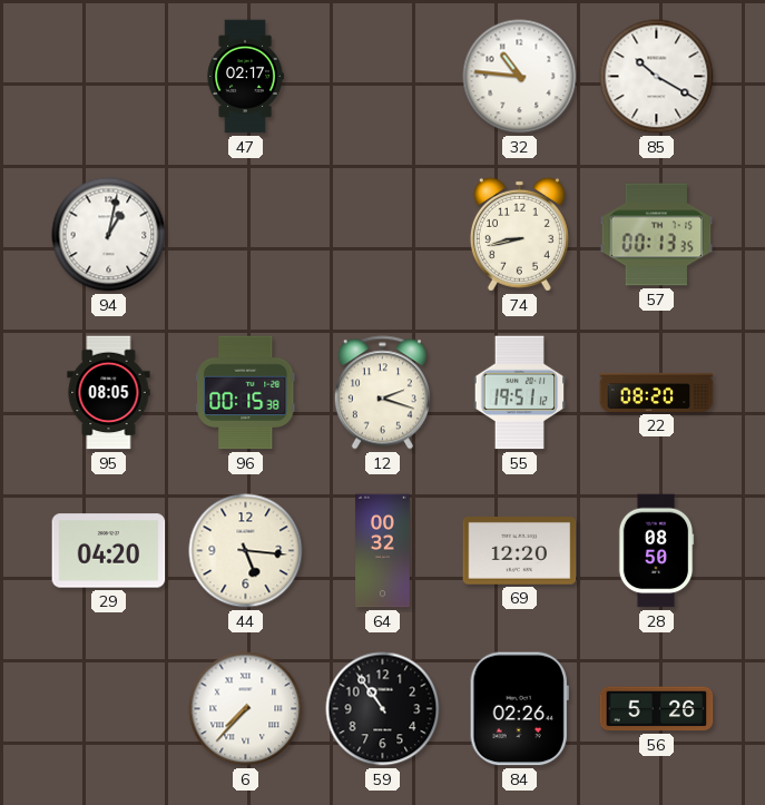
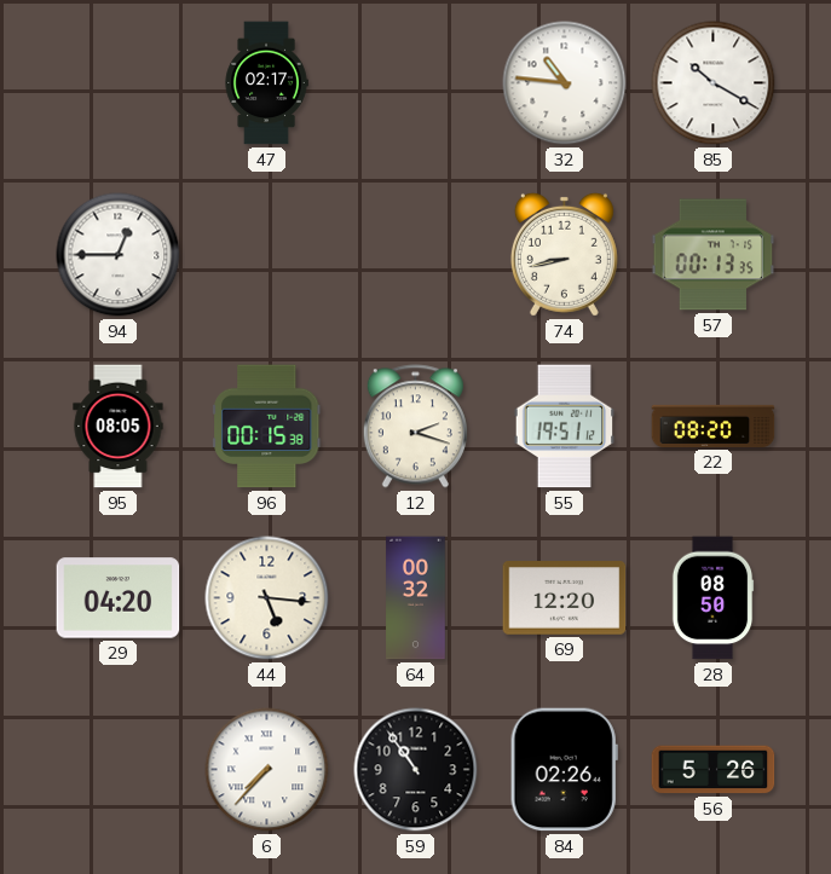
94: 1:02 -> 12:45
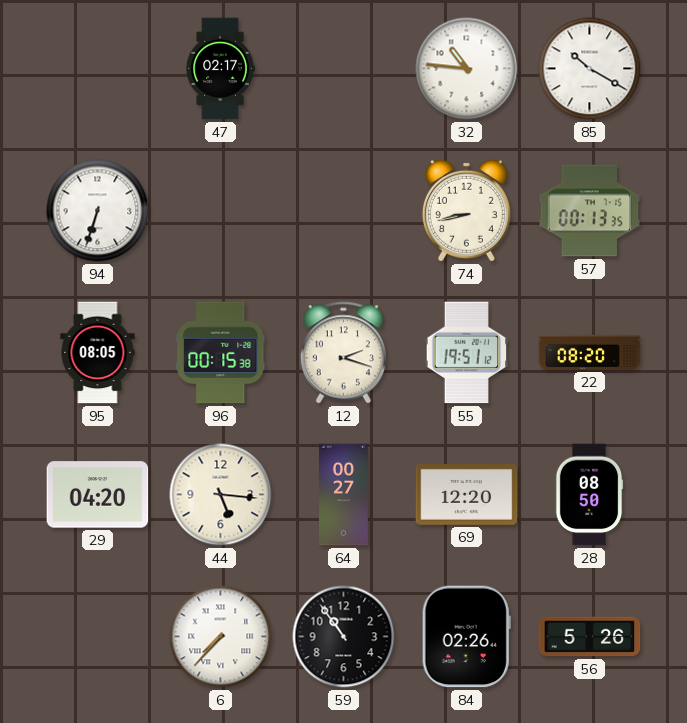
94: 12:45 -> 6:33
64: 00:32 -> 00:27
